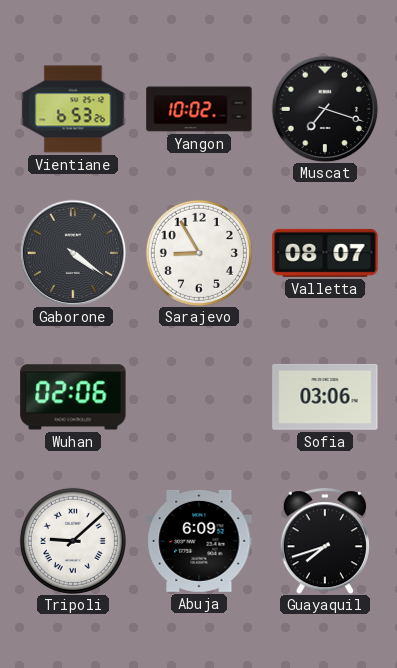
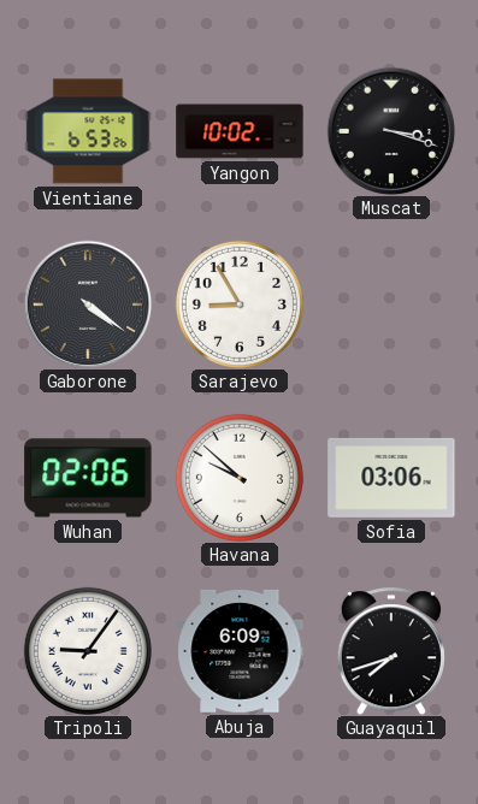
Muscat: 7:18 -> 3:18
Valletta: 08:07 -> none
Havana: none -> 9:52
Tripoli: 9:08 -> 9:06
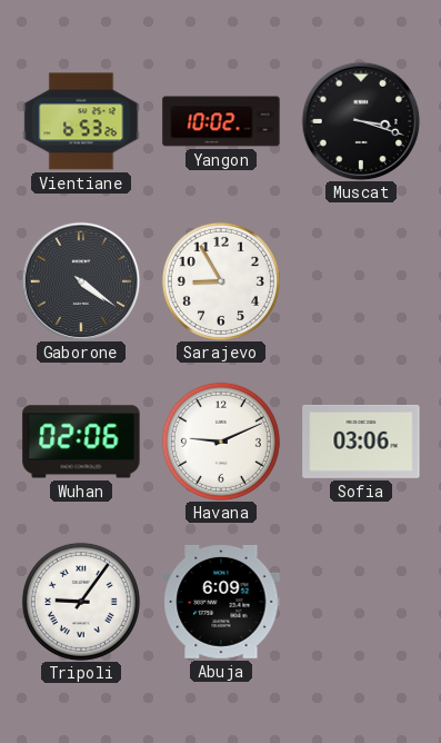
Havana: 9:52 -> 9:11
Guayaquil: 7:42 -> none
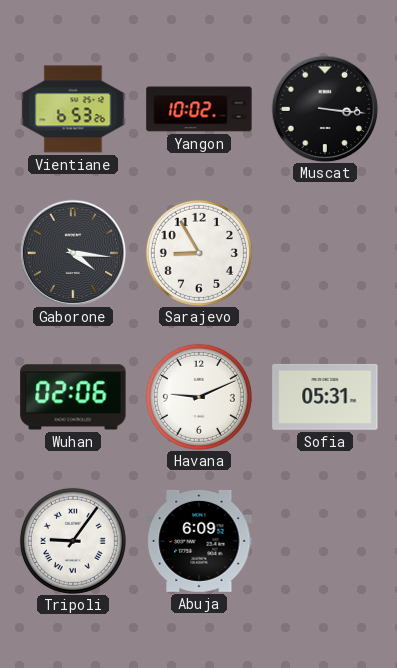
Muscat: 3:18 -> 3:16
Gaborone: 4:21 -> 4:16
Sofia: 03:06 -> 05:31
